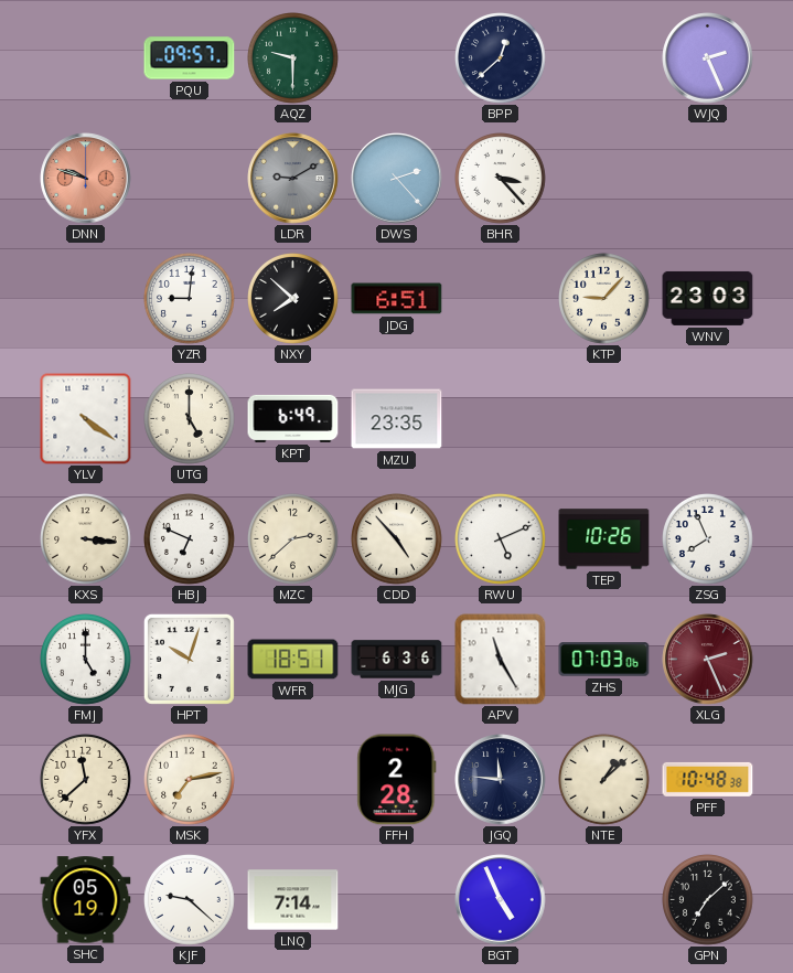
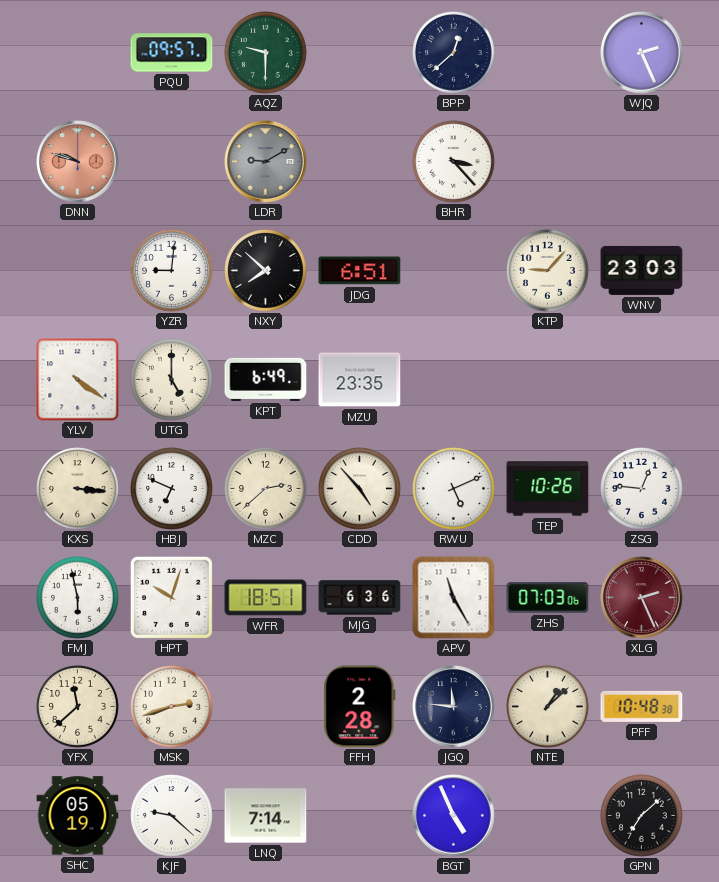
DWS: 2:23 -> none
ZSG: 7:56 -> 12:46
FMJ: 5:00 -> 5:58
MSK: 7:13 -> 2:42
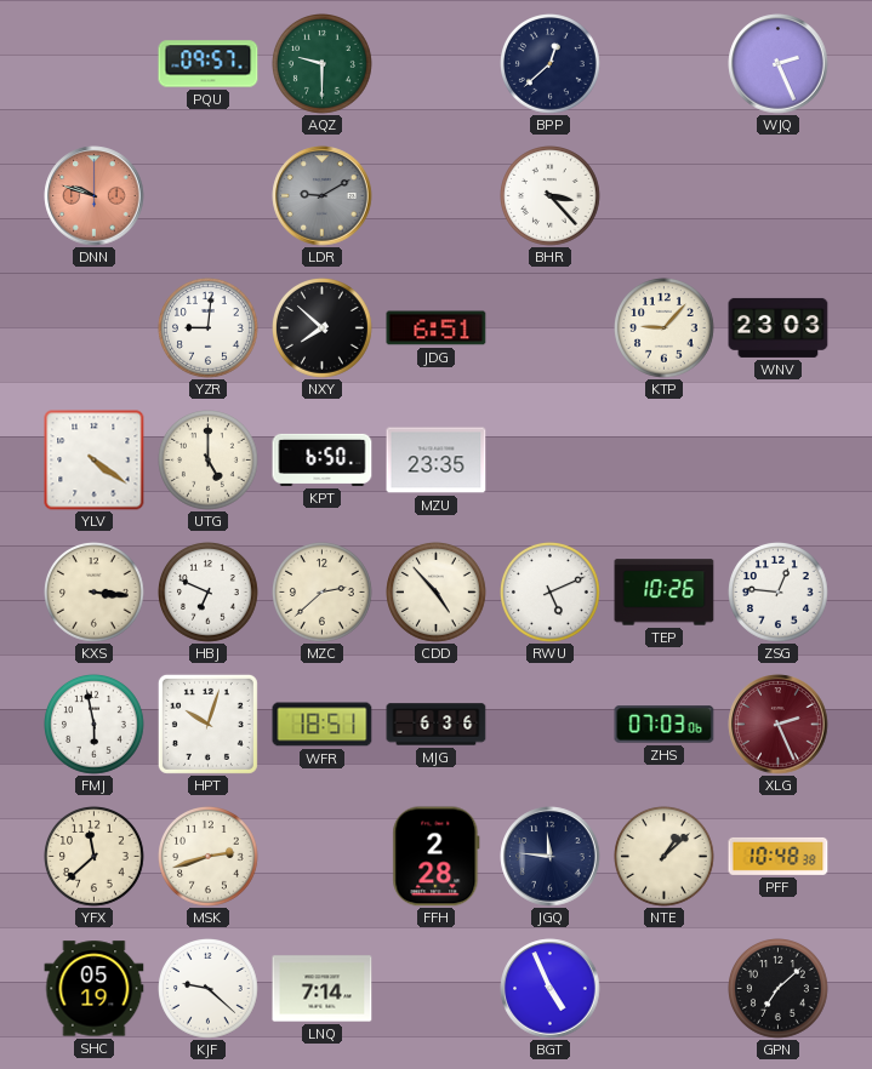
KPT: 6:49 -> 6:50
APV: 11:25 -> none
